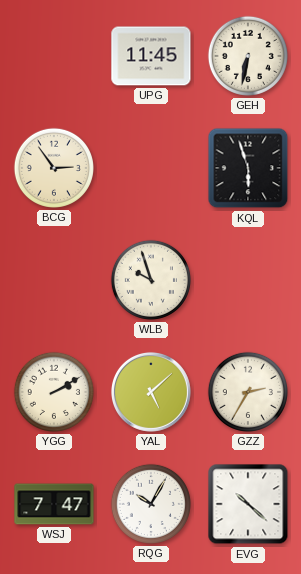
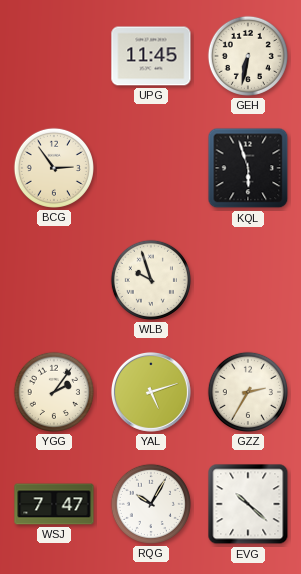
YGG: 2:10 -> 2:06
YAL: 5:08 -> 5:12
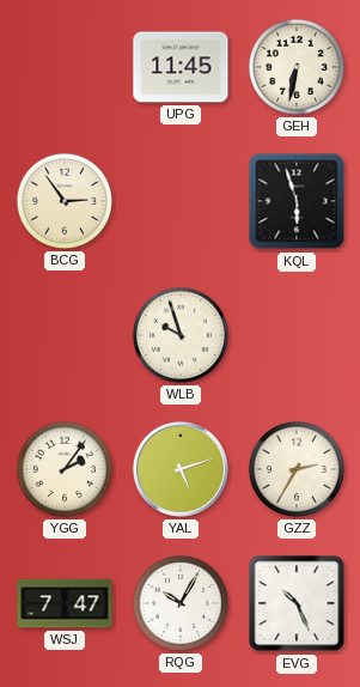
EVG: 10:22 -> 10:26
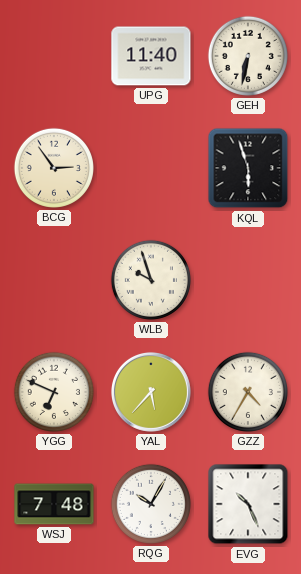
UPG: 11:45 -> 11:40
YGG: 2:06 -> 6:49
YAL: 5:12 -> 5:37
GZZ: 2:35 -> 4:35
WSJ: 7:47 -> 7:48
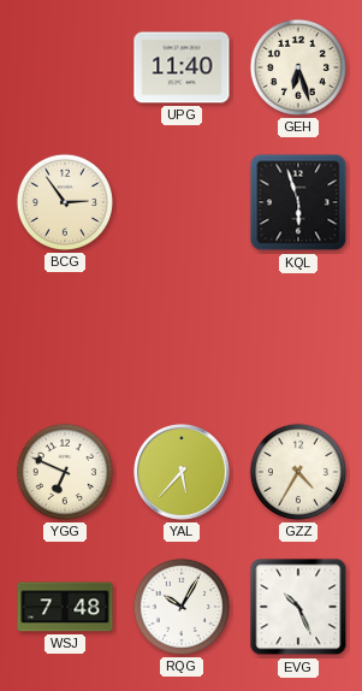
GEH: 6:32 -> 6:27
WLB: 9:57 -> none
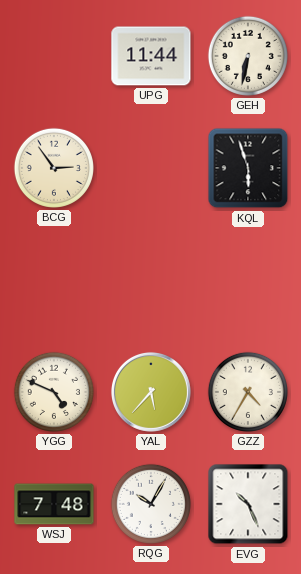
UPG: 11:40 -> 11:44
GEH: 6:27 -> 6:32
YGG: 6:49 -> 4:49
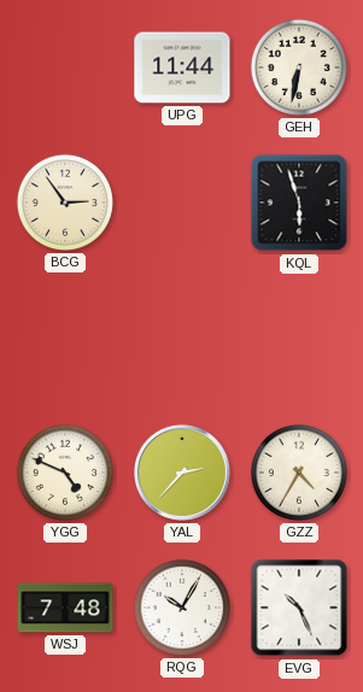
YAL: 5:37 -> 2:37
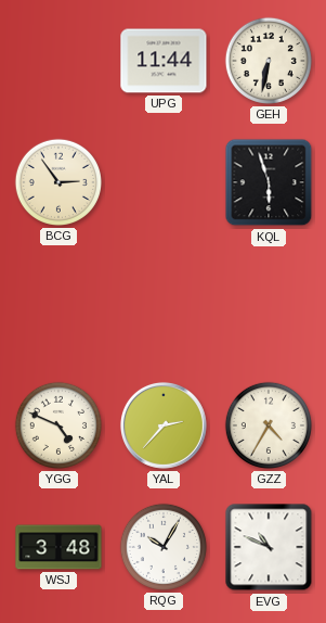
WSJ: 7:48 -> 3:48
EVG: 10:26 -> 10:49
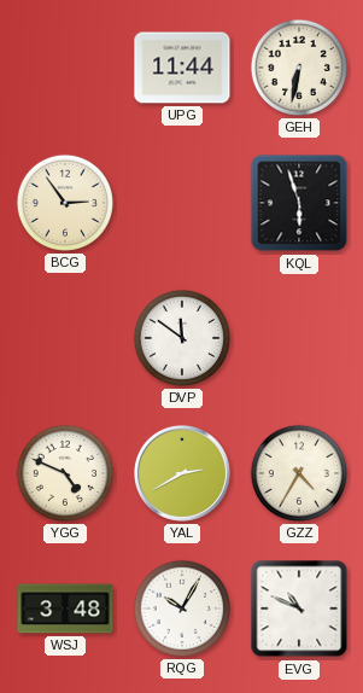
DVP: none -> 11:51
YAL: 2:37 -> 2:40
